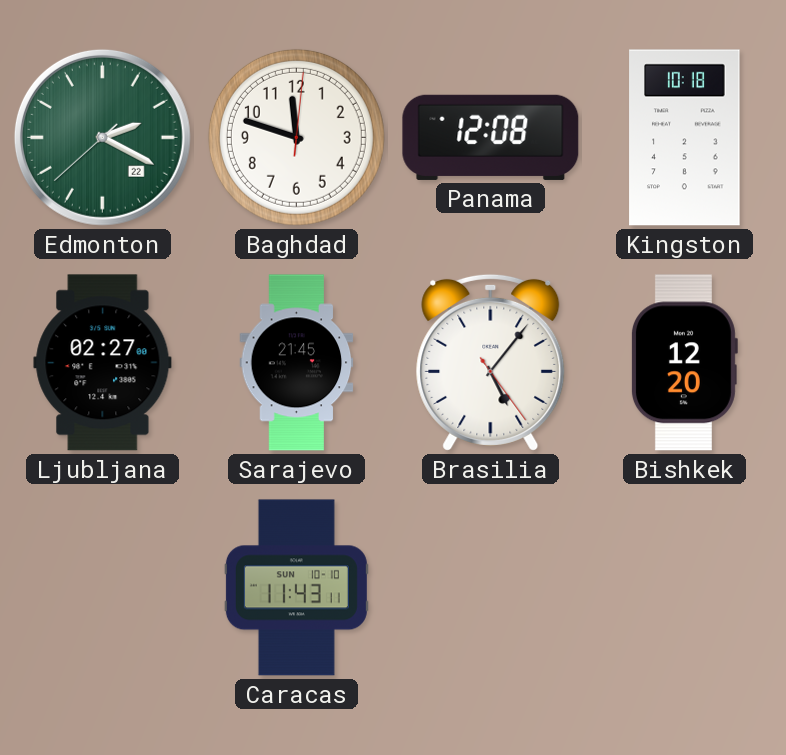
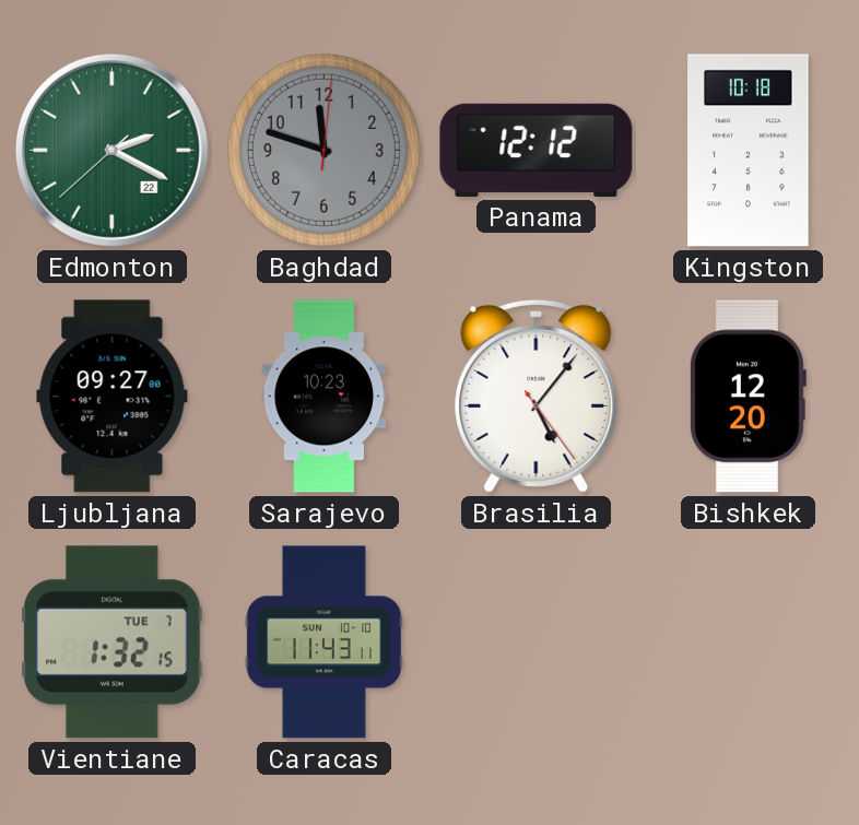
Baghdad dial: white -> grey
Panama: 12:08 -> 12:12
Ljubljana: 02:27 -> 09:27
Sarajevo: 21:45 -> 10:23
Vientiane: none -> 1:32
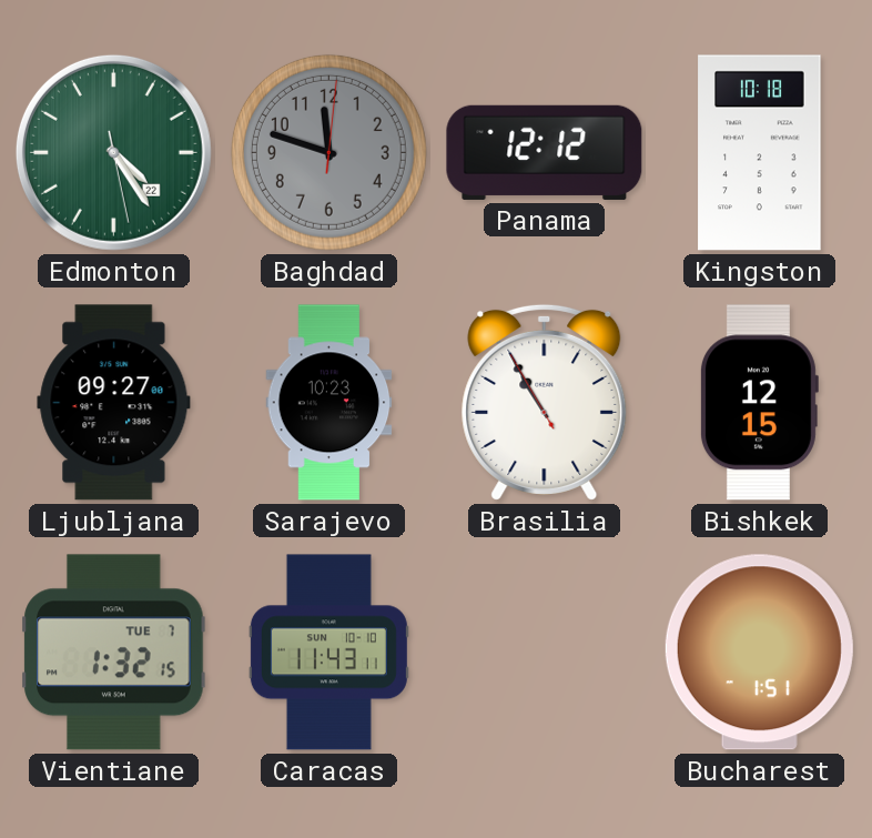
Edmonton: 2:19 -> 4:24
Brasilia: 5:06 -> 10:54
Bishkek: 12:20 -> 12:15
Bucharest: none -> 1:51
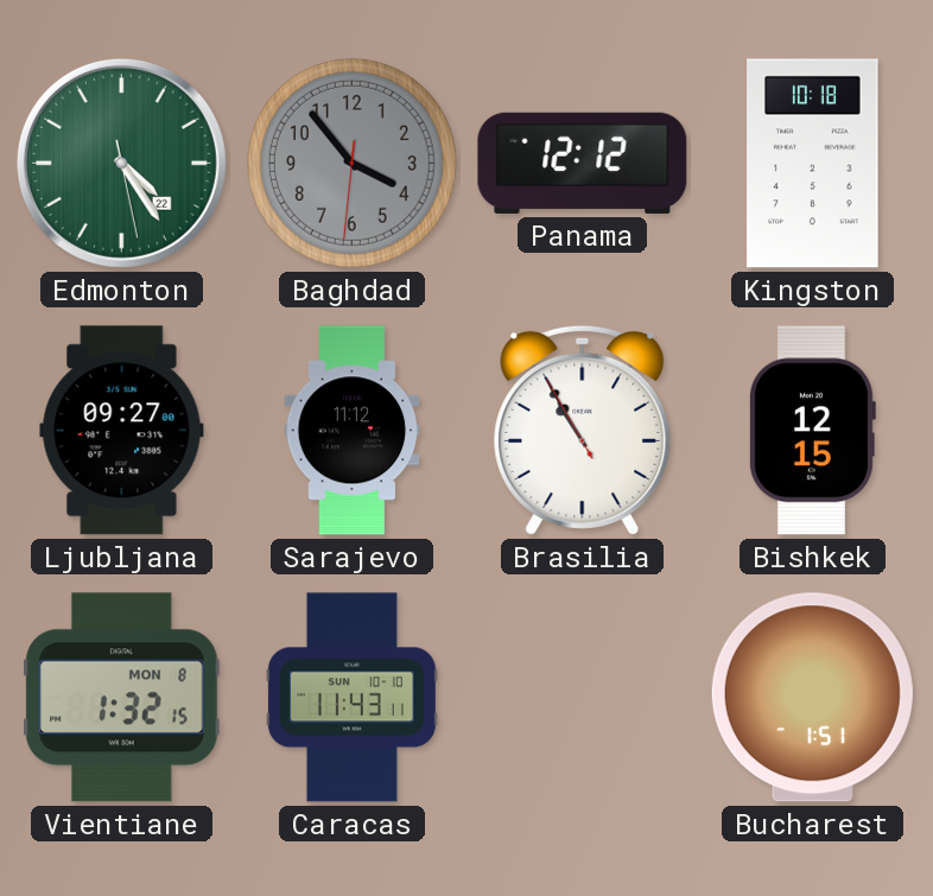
Baghdad: 11:48 -> 3:53
Sarajevo: 10:23 -> 11:12
Vientiane date: TUE 7 -> MON 8
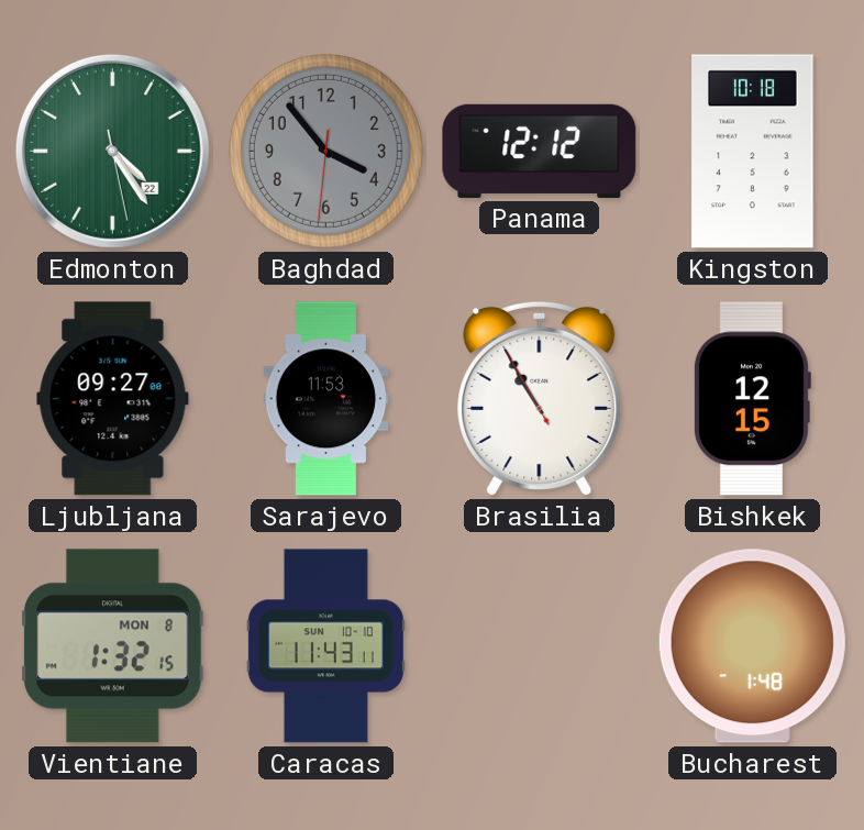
Sarajevo: 11:12 -> 11:53
Bucharest: 1:51 -> 1:48
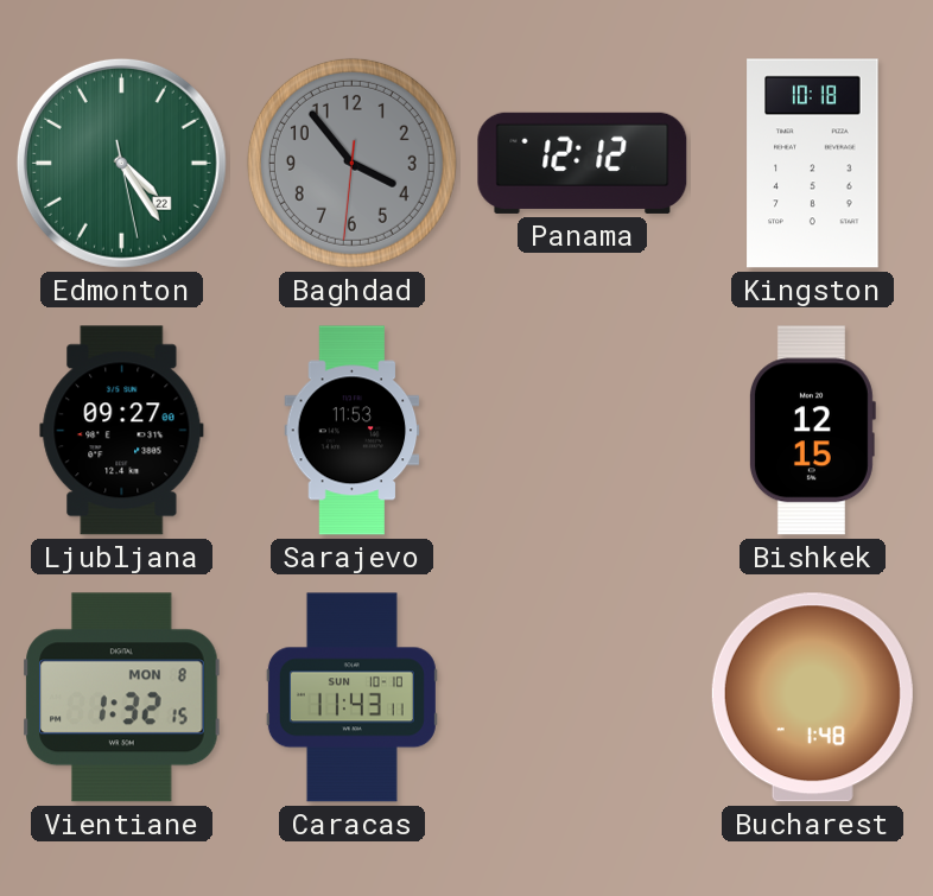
Brasilia: 10:54 -> none
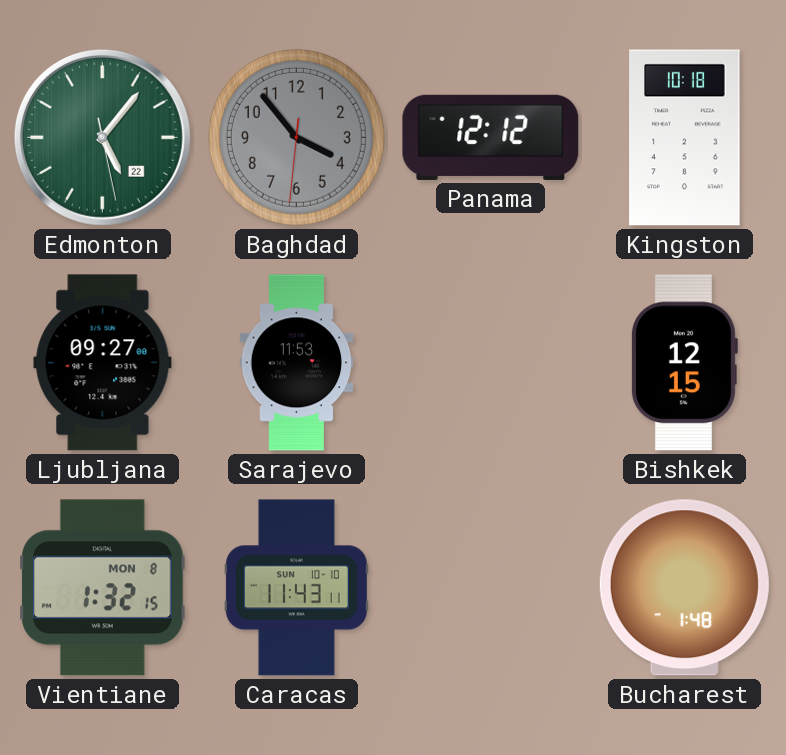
Edmonton: 4:24 -> 5:06
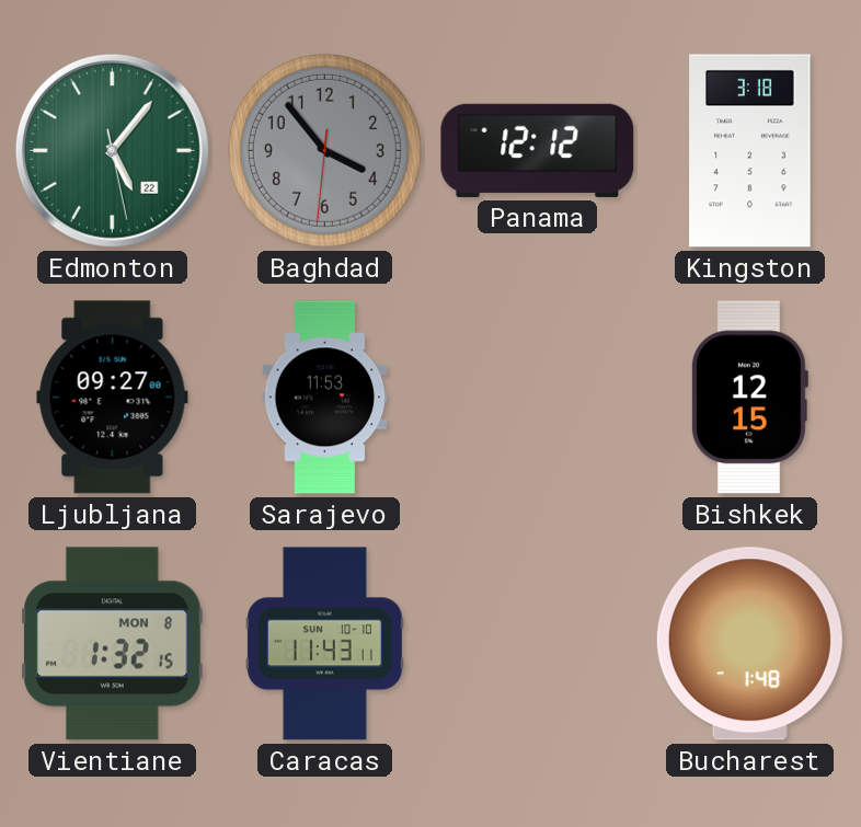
Kingston: 10:18 -> 3:18
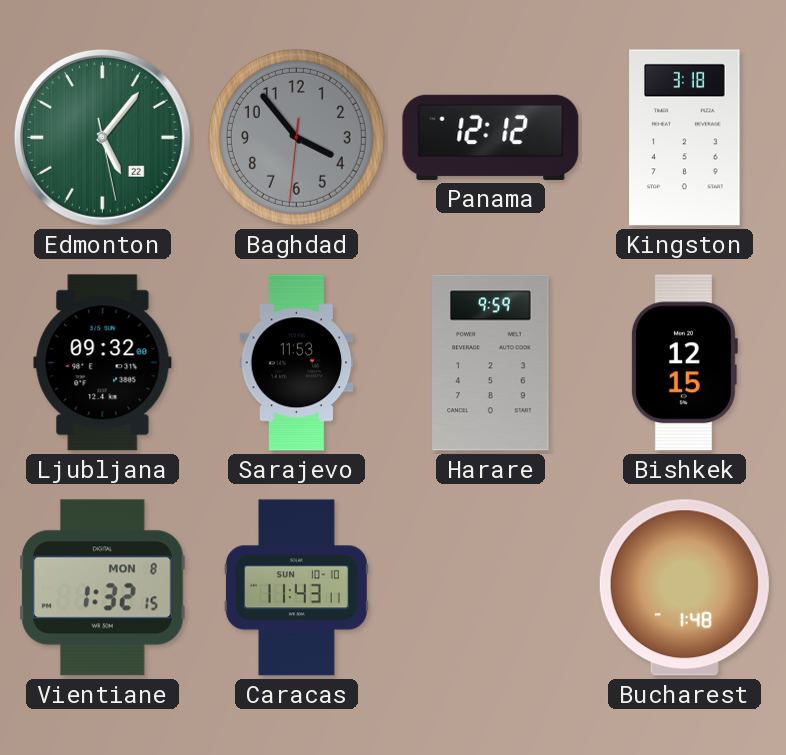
Ljubljana: 09:27 -> 09:32
Harare: none -> 9:59
